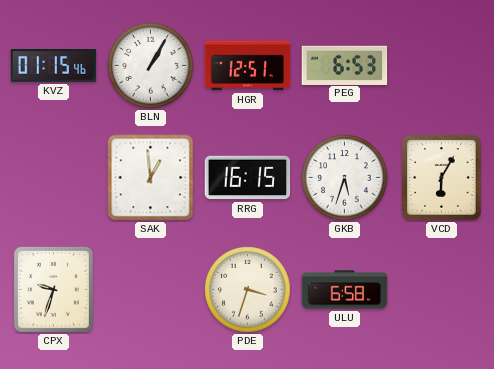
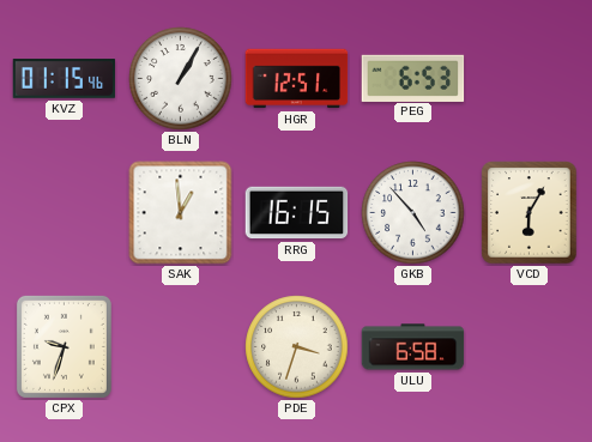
GKB: 5:33 -> 4:53
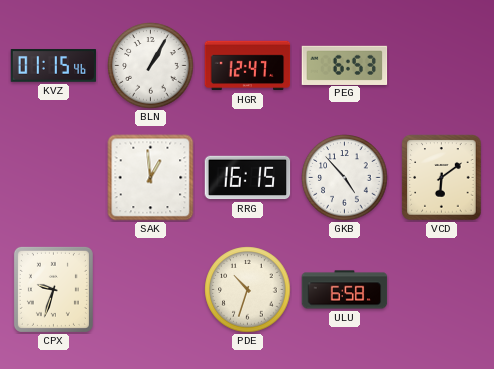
HGR: 12:51 -> 12:47
VCD: 6:05 -> 6:09
PDE: 3:33 -> 10:33
